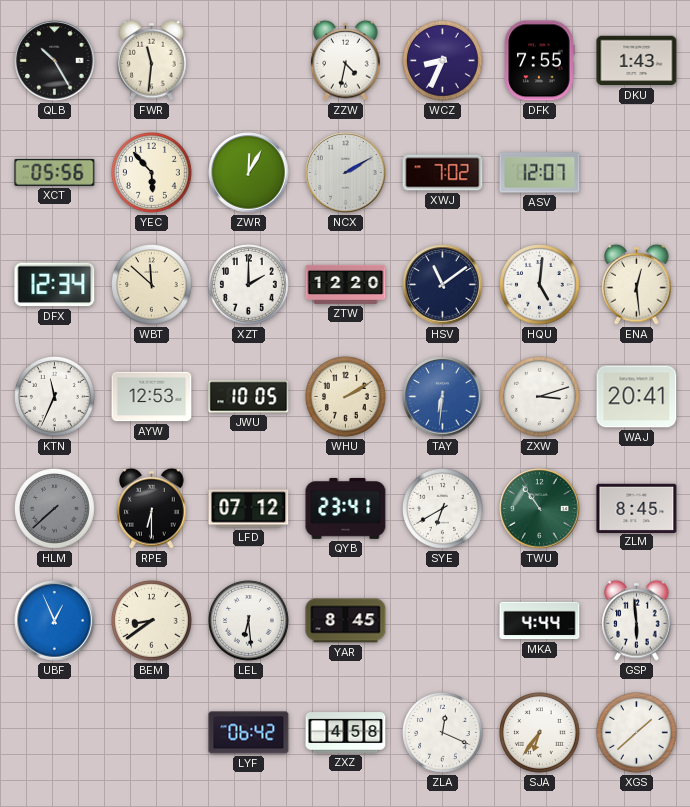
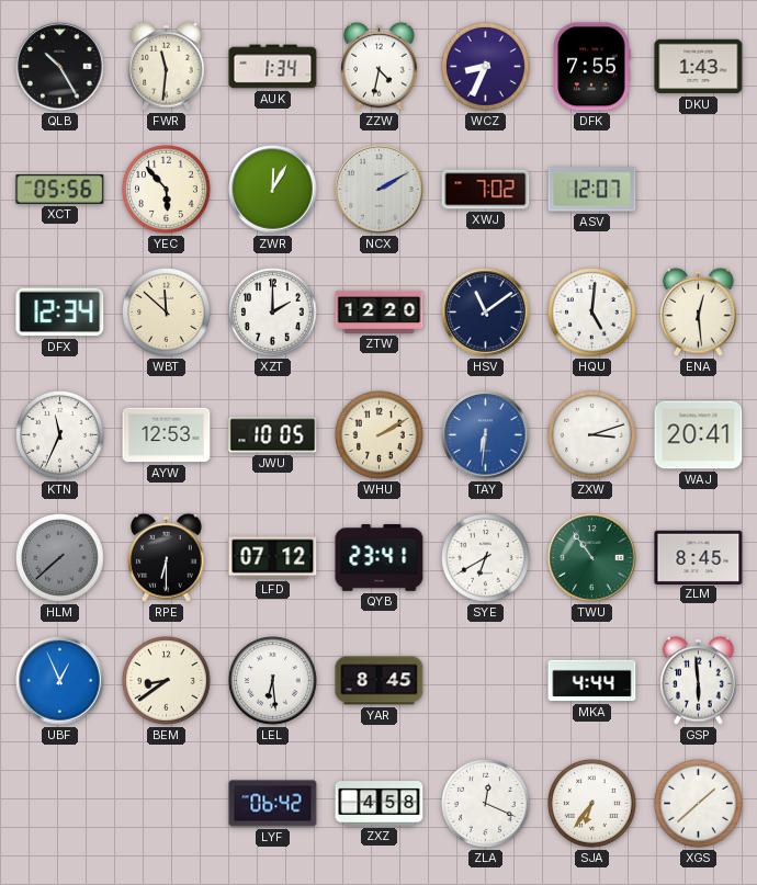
AUK: none -> 1:34
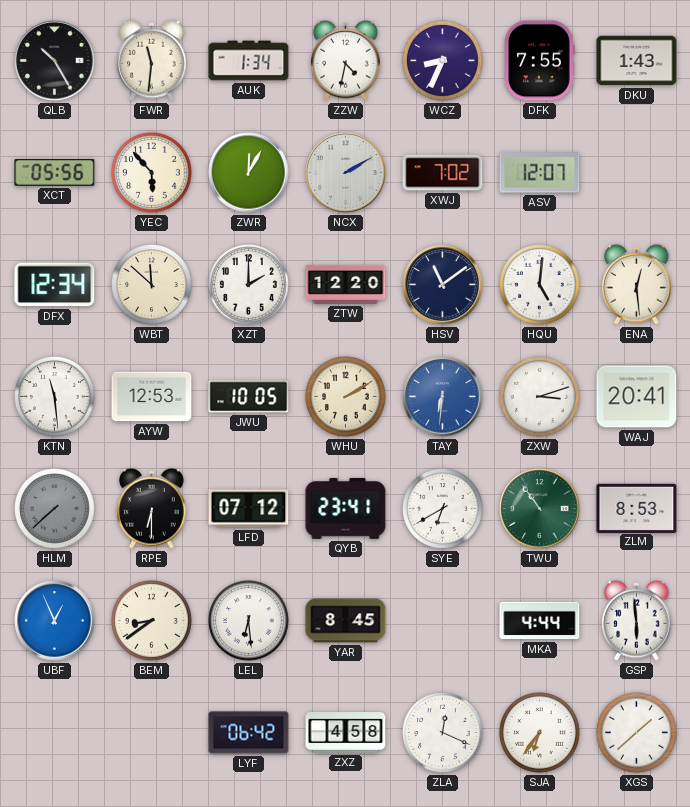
KTN: 11:34 -> 11:29
ZLM: 8:45 -> 8:53
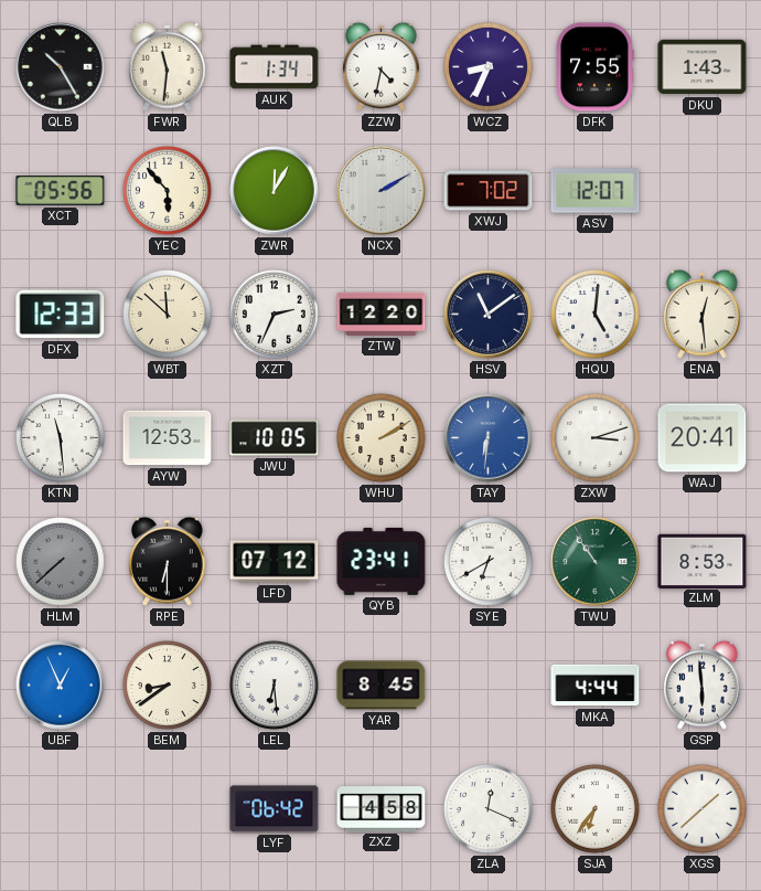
DFX: 12:34 -> 12:33
XZT: 2:00 -> 2:34
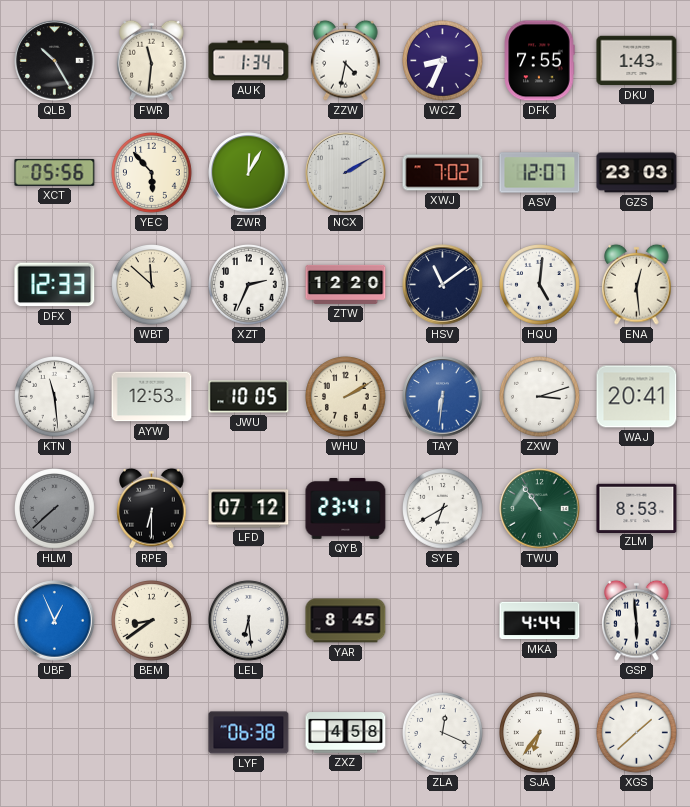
GZS: none -> 23:03
LYF: 06:42 -> 06:38
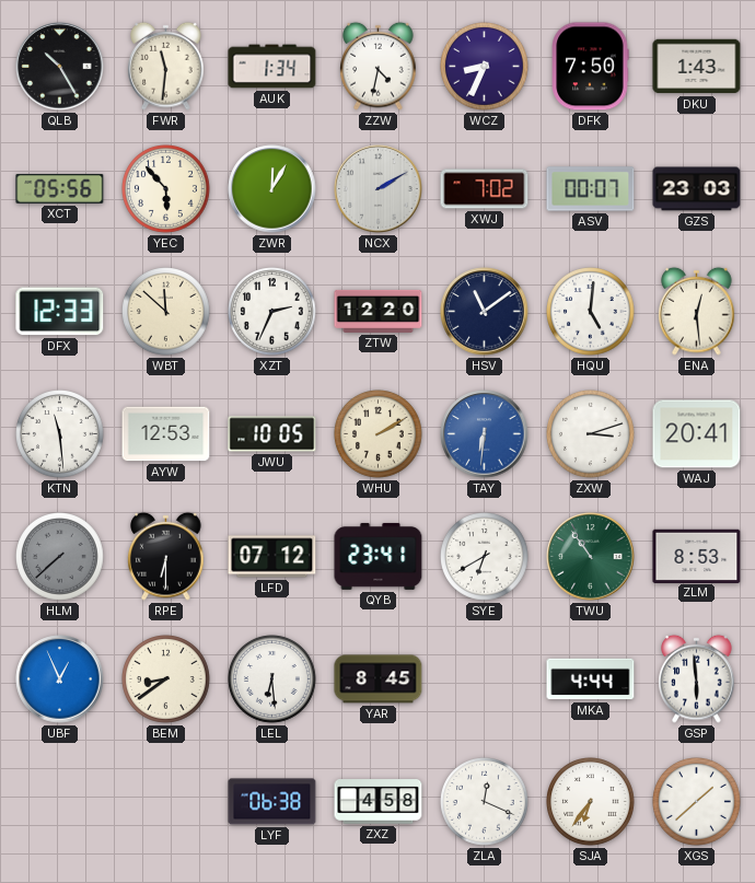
DFK: 7:55 -> 7:50
ASV: 12:07 -> 00:07
